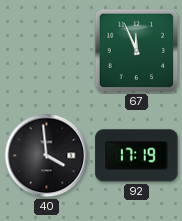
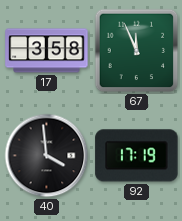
17: none -> 3:58
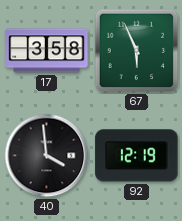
67: 11:56 -> 5:56
92: 17:19 -> 12:19
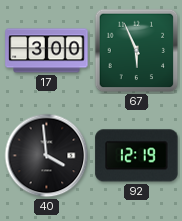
17: 3:58 -> 3:00
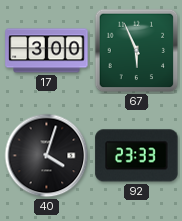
40: 3:59 -> 4:03
92: 12:19 -> 23:33
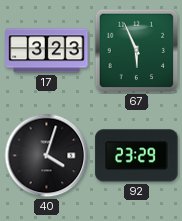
17: 3:00 -> 3:23
92: 23:33 -> 23:29
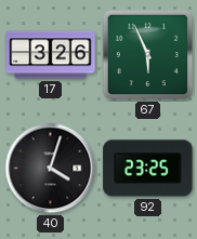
17: 3:23 -> 3:26
92: 23:29 -> 23:25
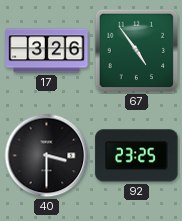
67: 5:56 -> 4:54
40: 4:03 -> 3:30
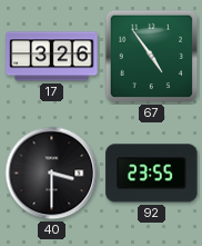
92: 23:25 -> 23:55
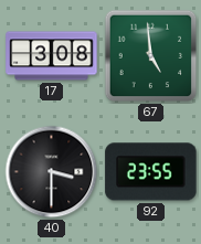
17: 3:26 -> 3:08
67: 4:54 -> 4:59
